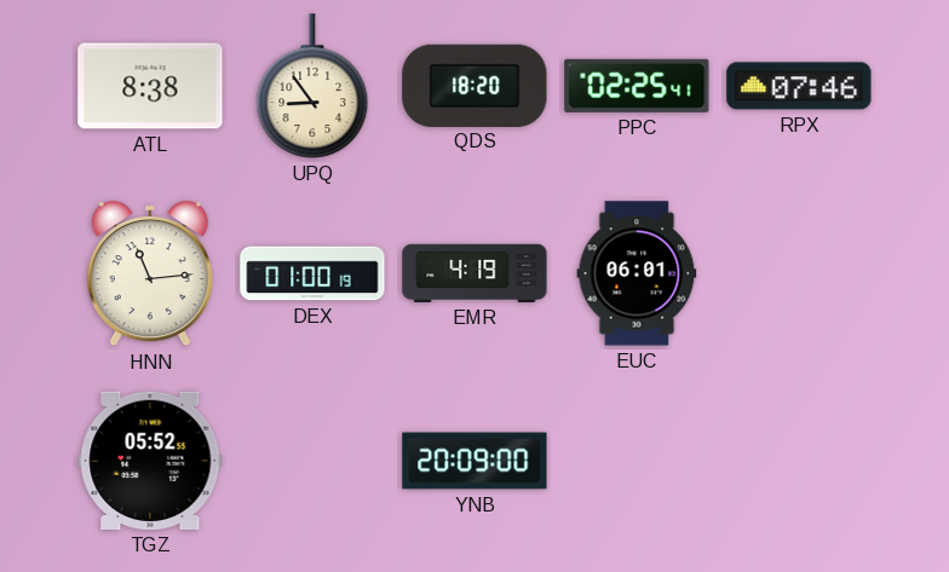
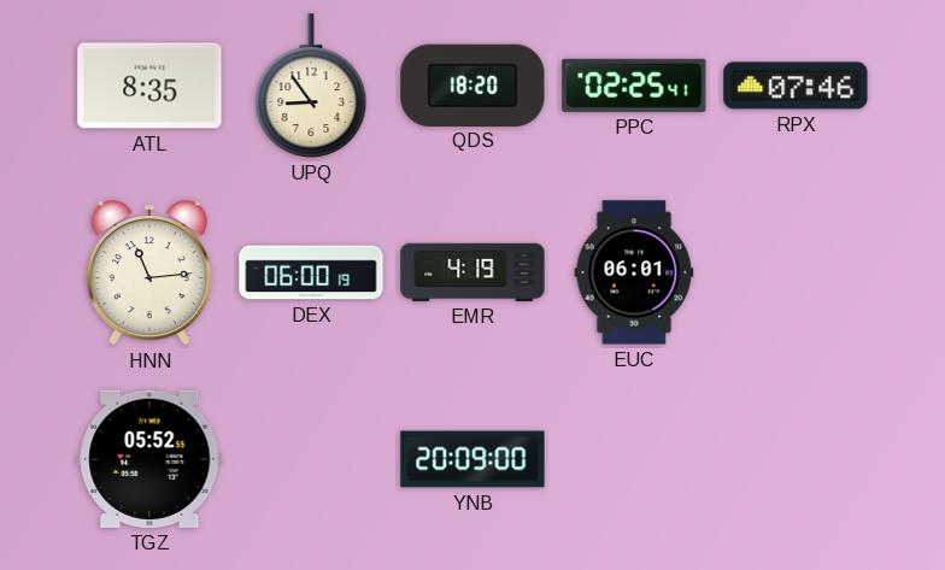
ATL: 8:38 -> 8:35
DEX: 01:00 -> 06:00
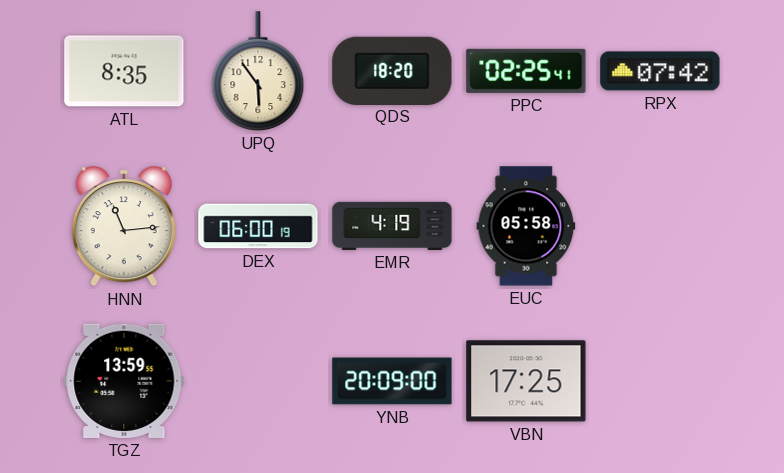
UPQ: 8:54 -> 5:54
RPX: 07:46 -> 07:42
EUC: 06:01 -> 05:58
TGZ: 05:52 -> 13:59
VBN: none -> 17:25
